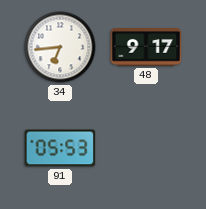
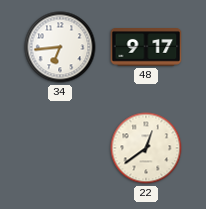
91: 05:53 -> none
22: none -> 12:39
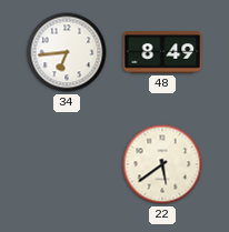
48: 9:17 -> 8:49
22: 12:39 -> 5:39
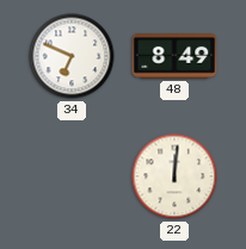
34: 6:44 -> 6:49
22: 5:39 -> 12:01
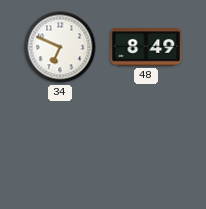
22: 12:01 -> none
